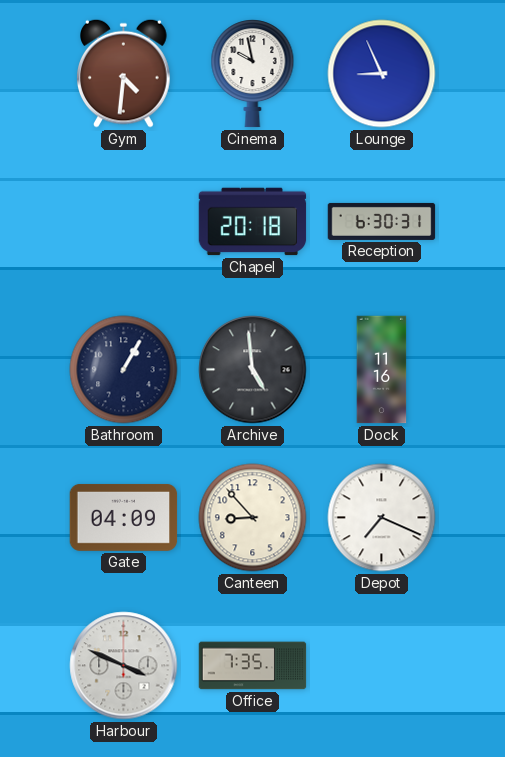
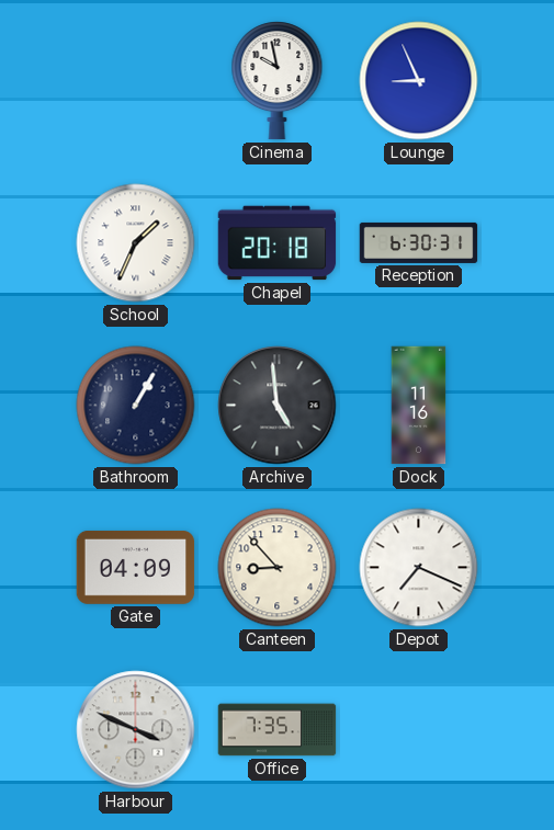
Gym: 4:31 -> none
School: none -> 1:34
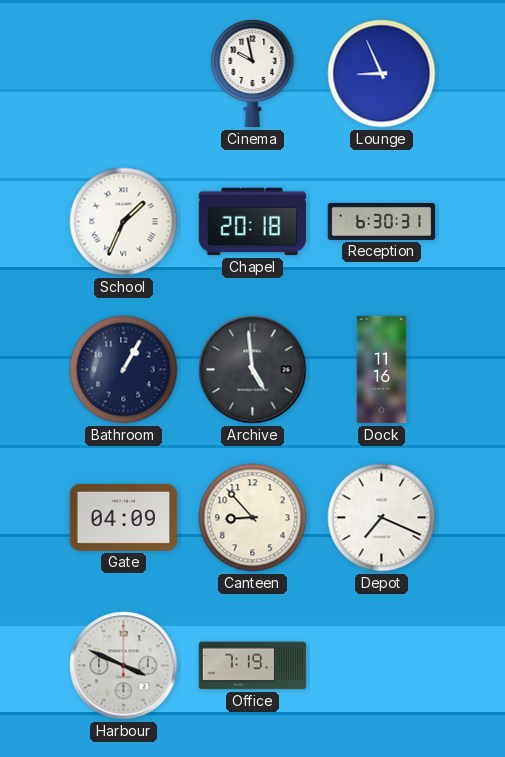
Office: 7:35 -> 7:19
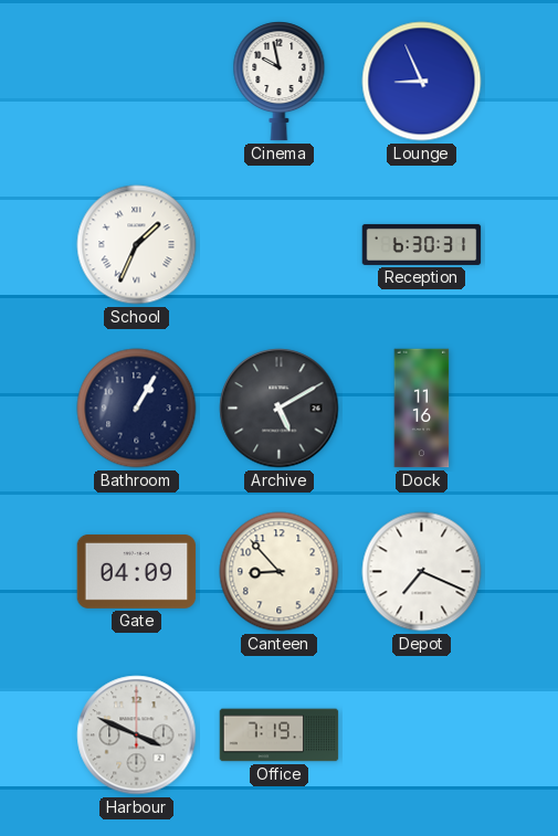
Chapel: 20:18 -> none
Archive: 4:59 -> 5:10
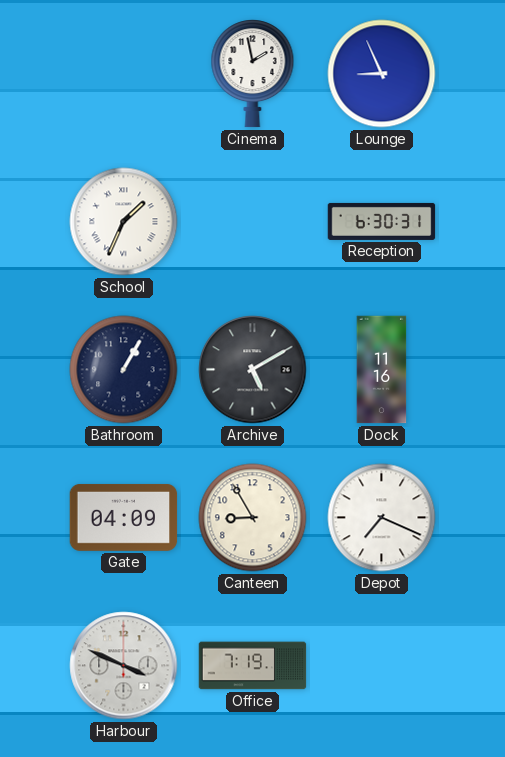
Cinema: 9:58 -> 1:58
Canteen: 8:53 -> 8:55
